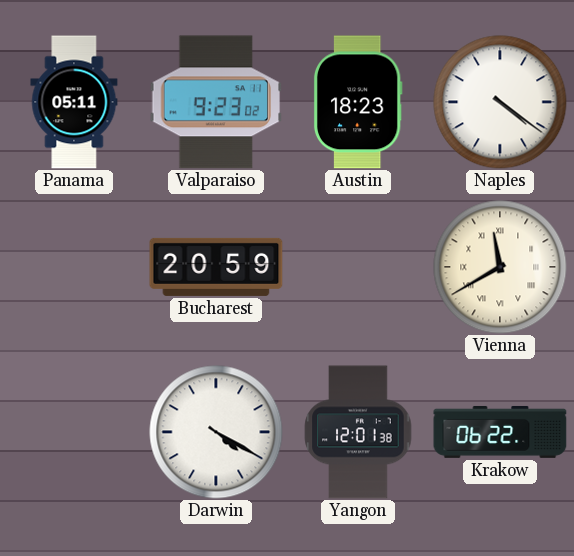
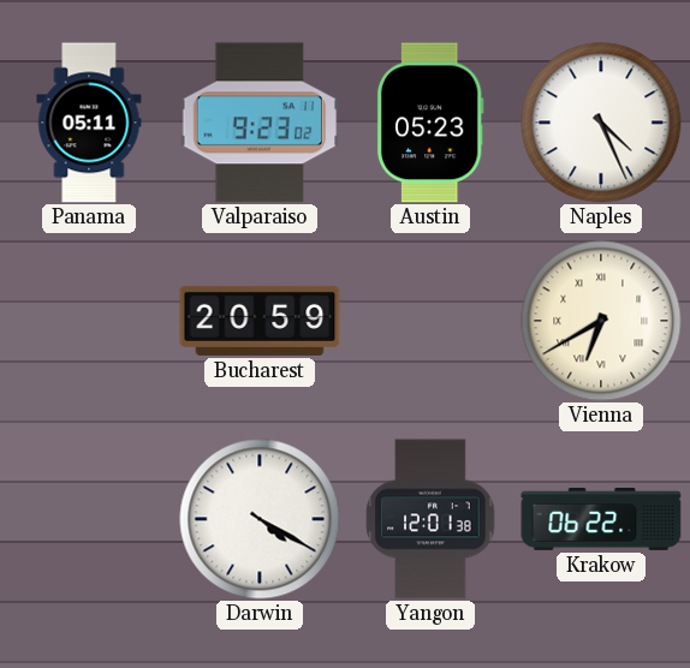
Austin: 18:23 -> 05:23
Naples: 4:21 -> 4:26
Vienna: 11:40 -> 6:40
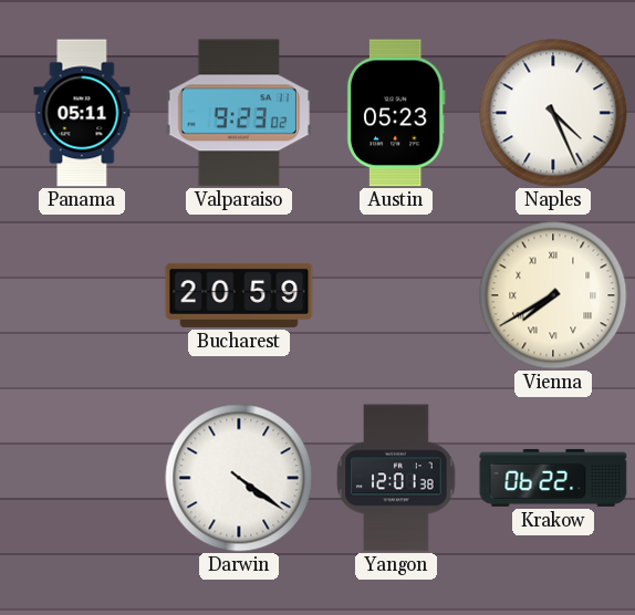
Vienna: 6:40 -> 7:40
Darwin: 4:20 -> 4:21
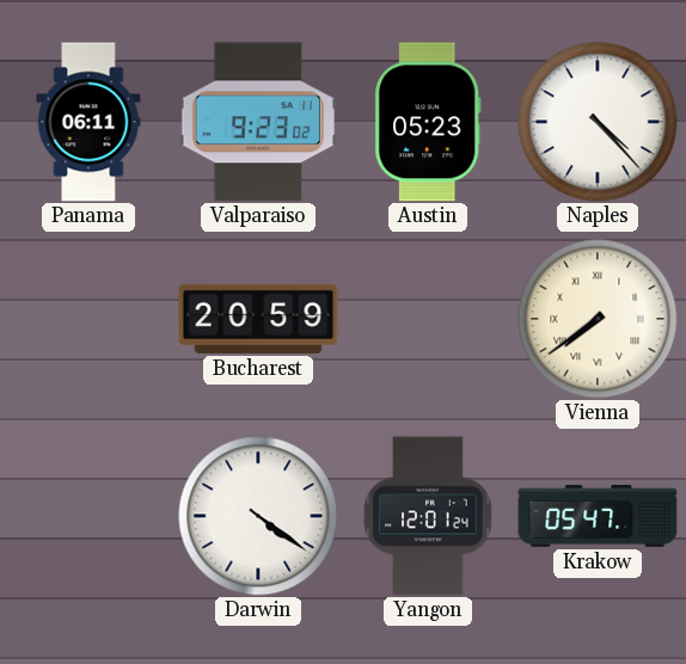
Panama: 05:11 -> 06:11
Naples: 4:26 -> 4:23
Vienna: 7:40 -> 7:39
Yangon: 12:01:38 -> 12:01:24
Krakow: 06:22 -> 05:47
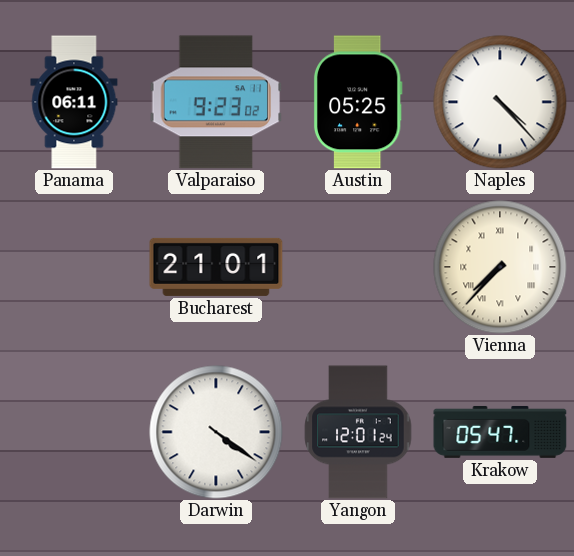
Austin: 05:23 -> 05:25
Bucharest: 20:59 -> 21:01
Vienna: 7:39 -> 7:37
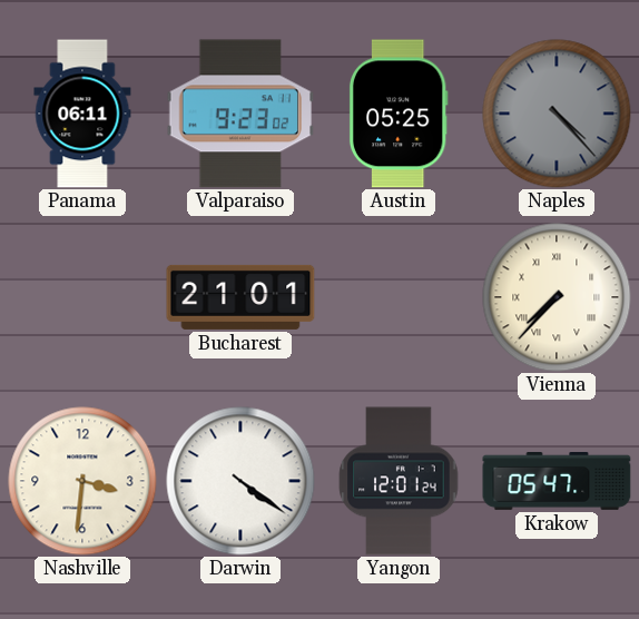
Naples dial: white -> grey
Nashville: none -> 3:31
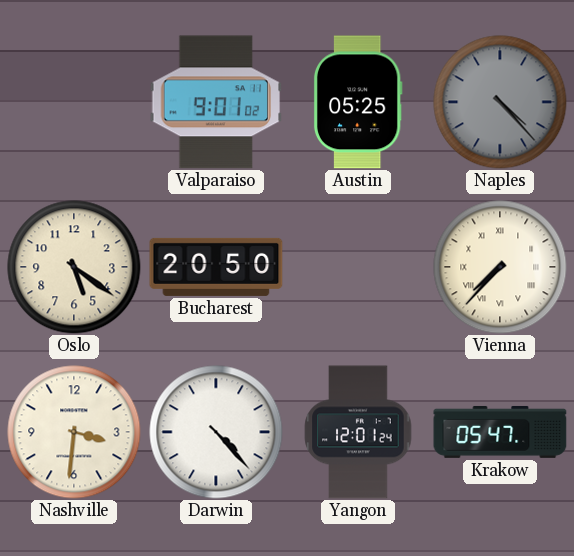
Panama: 06:11 -> none
Valparaiso: 9:23 -> 9:01
Oslo: none -> 5:21
Bucharest: 21:01 -> 20:50
Darwin: 4:21 -> 4:23
